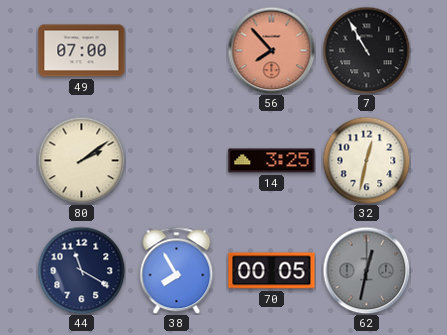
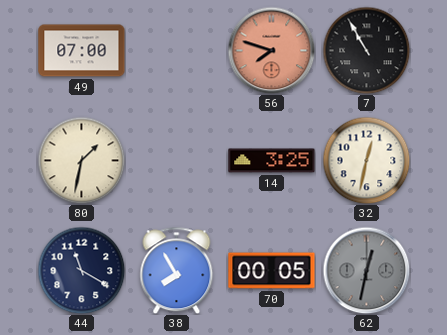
56: 7:53 -> 7:48
80: 2:09 -> 1:32
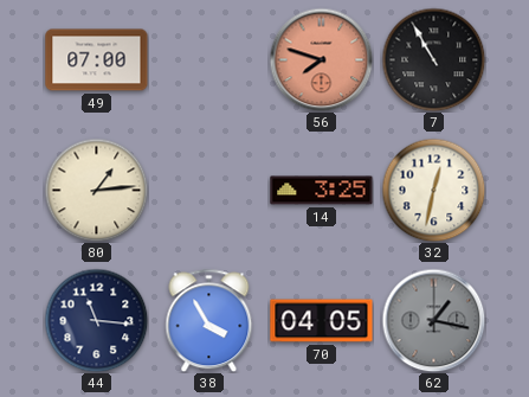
80: 1:32 -> 1:14
44: 11:20 -> 11:16
38: 7:55 -> 3:55
70: 00:05 -> 04:05
62: 12:32 -> 1:17
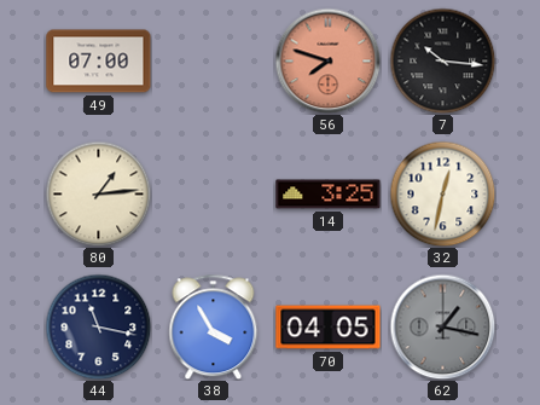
7: 10:55 -> 10:16
44: 11:16 -> 11:17
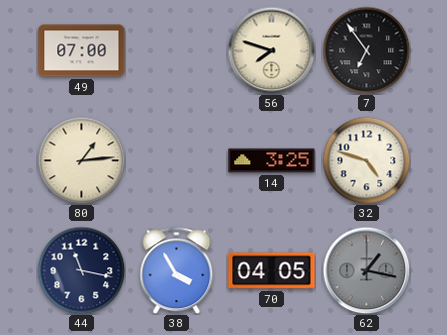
56 dial: salmon -> cream
7: 10:16 -> 6:54
32: 12:32 -> 4:48
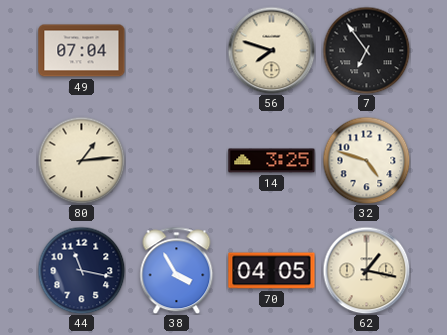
49: 07:00 -> 07:04
62 dial: grey -> cream
